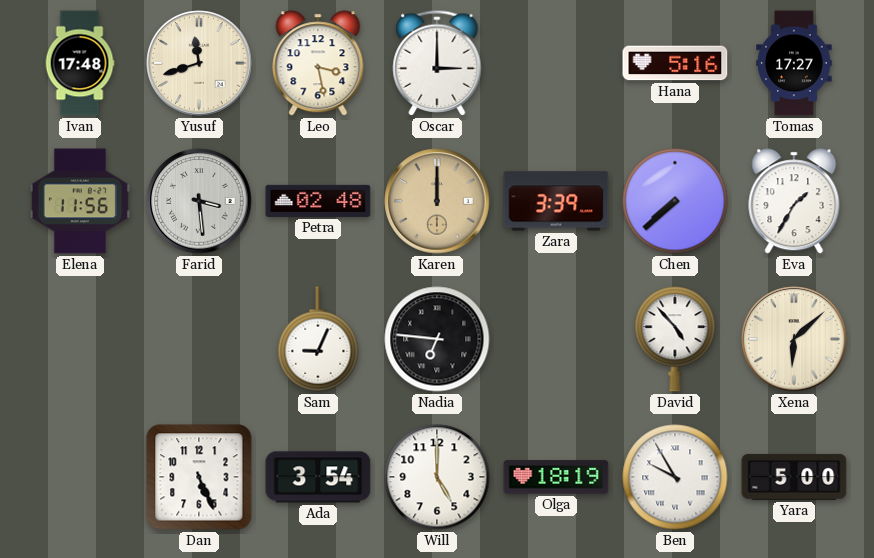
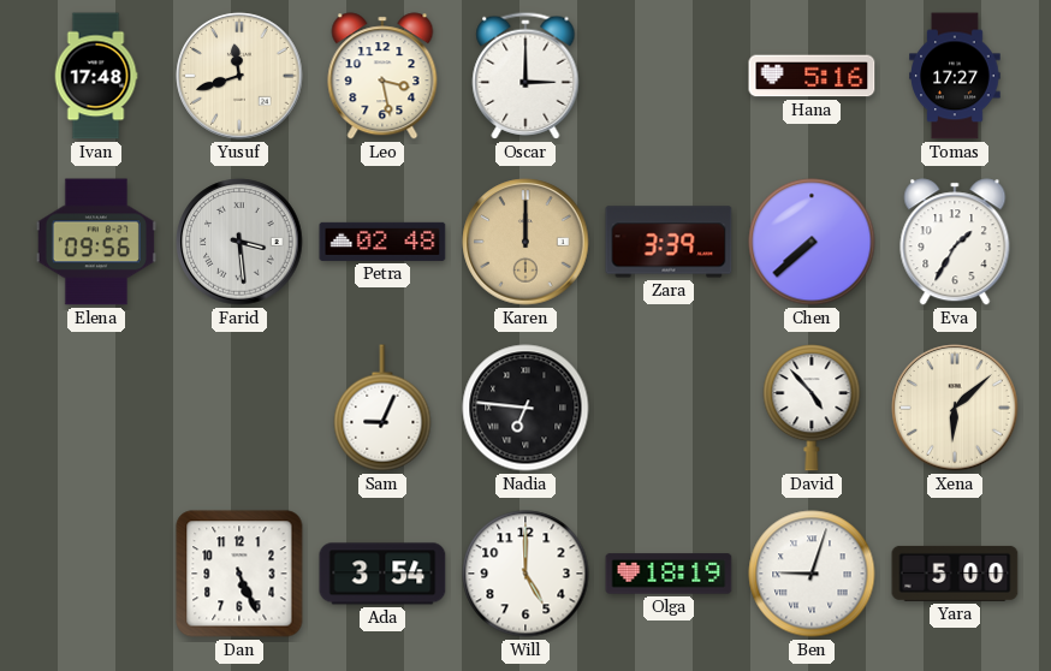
Elena: 11:56 -> 09:56
Ben: 9:55 -> 9:03
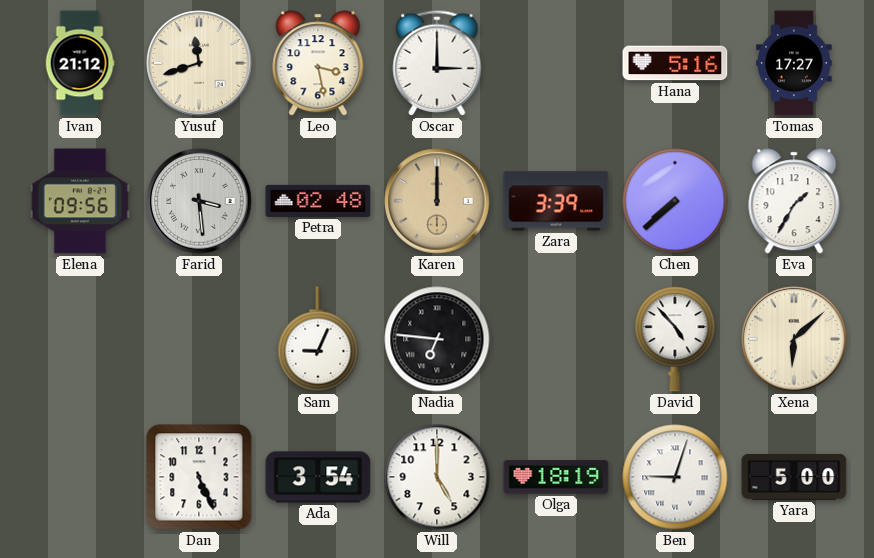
Ivan: 17:48 -> 21:12
